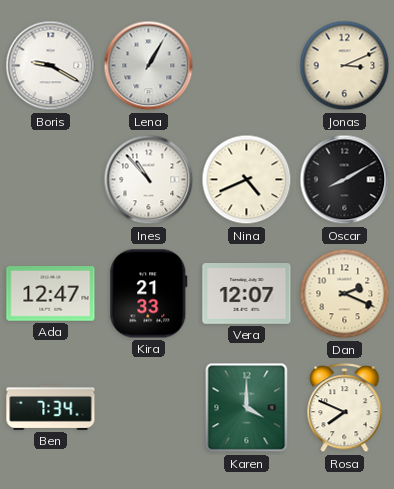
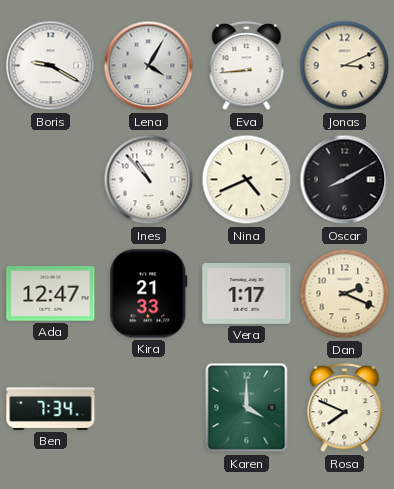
Lena: 1:05 -> 4:05
Eva: none -> 8:44
Vera: 12:07 -> 1:17
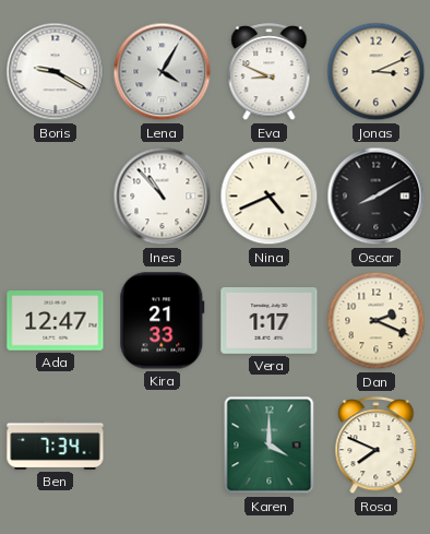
Eva: 8:44 -> 8:49
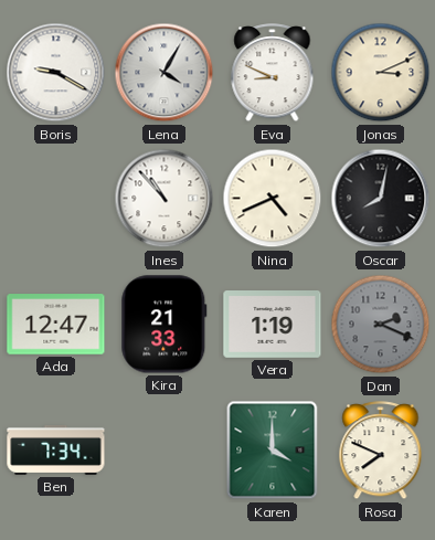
Oscar: 8:10 -> 8:02
Vera: 1:17 -> 1:19
Dan dial: cream -> grey
